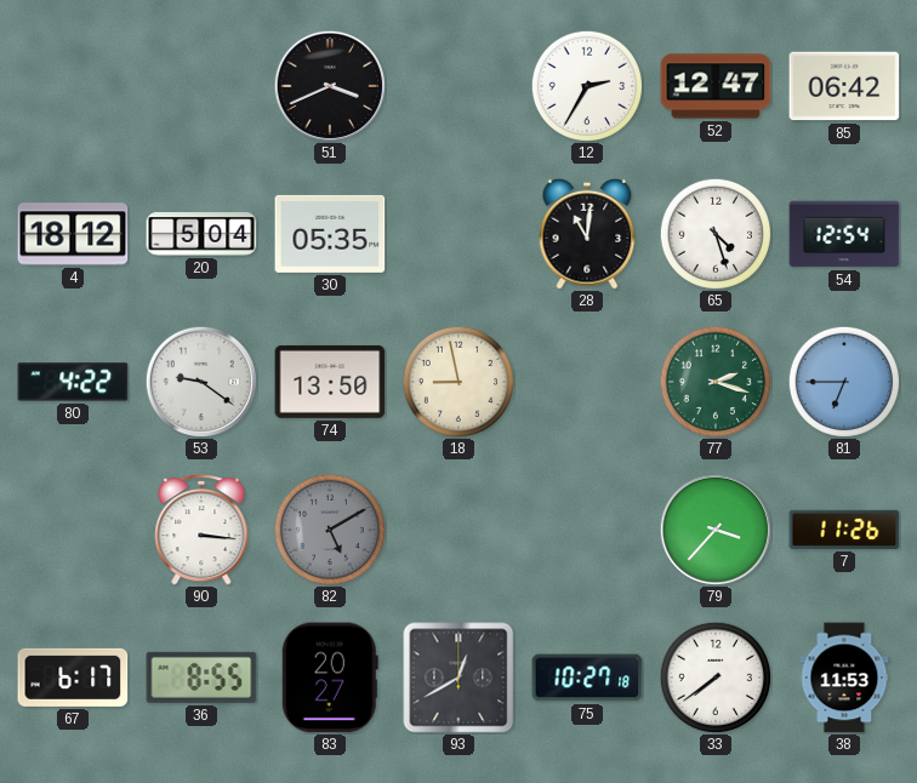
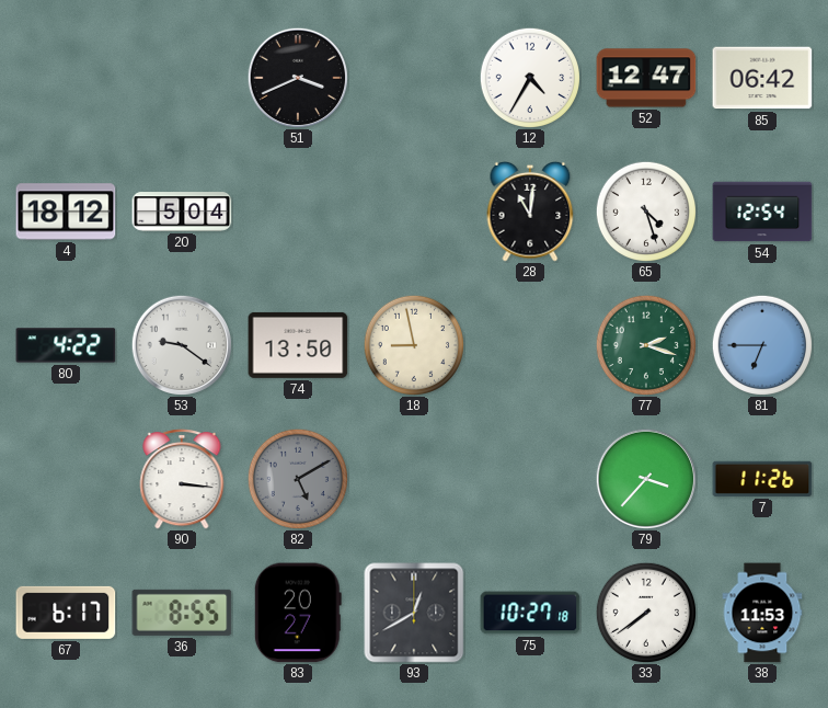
12: 2:35 -> 4:35
30: 05:35 -> none
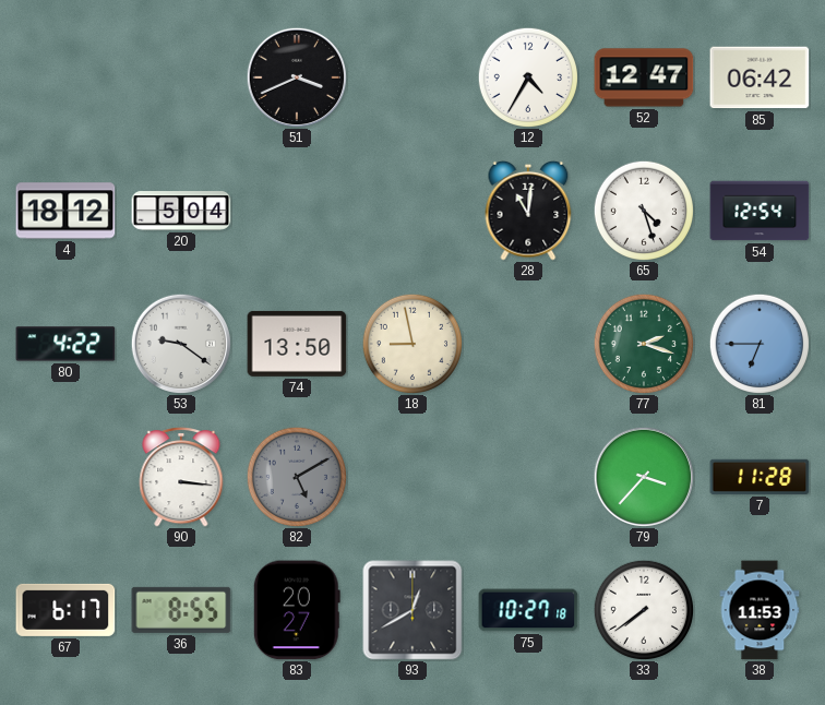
7: 11:26 -> 11:28
